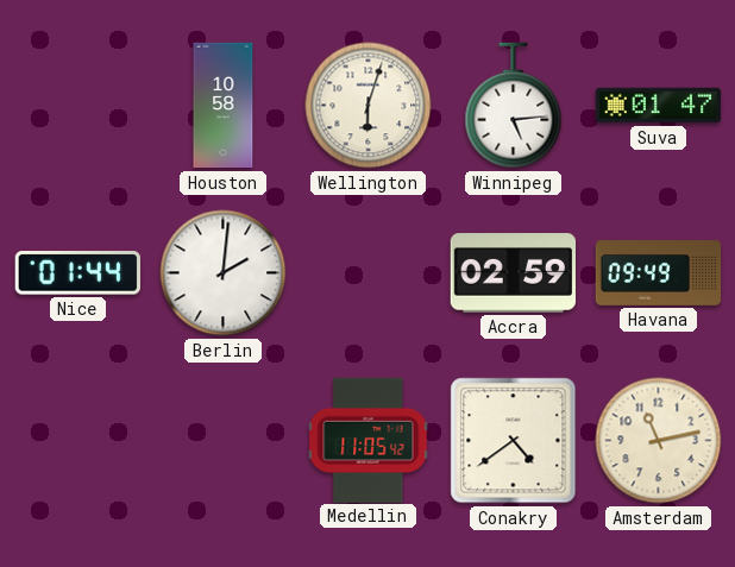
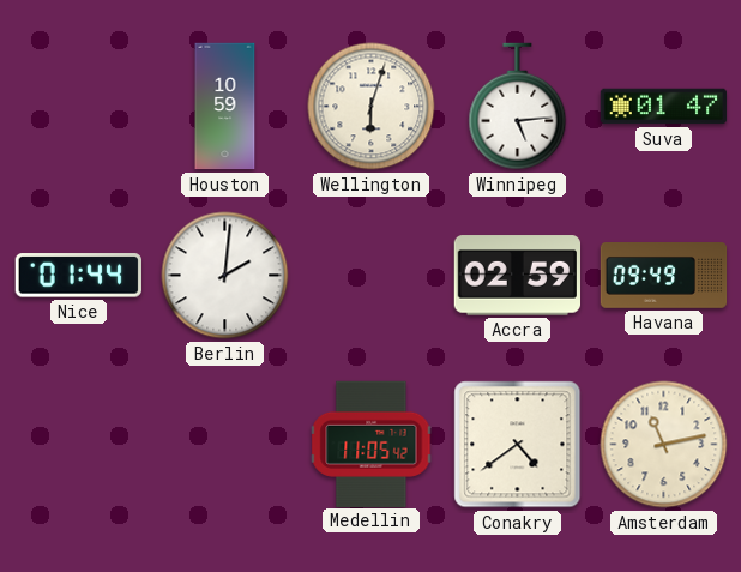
Houston: 10:58 -> 10:59
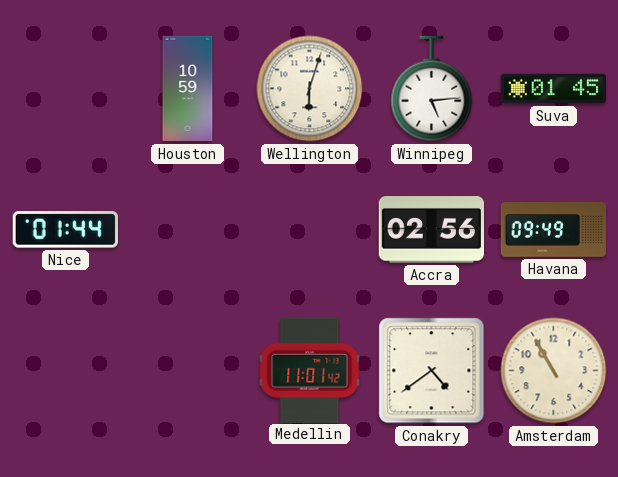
Suva: 01:47 -> 01:45
Berlin: 2:01 -> none
Accra: 02:59 -> 02:56
Medellin: 11:05 -> 11:01
Amsterdam: 11:13 -> 10:55
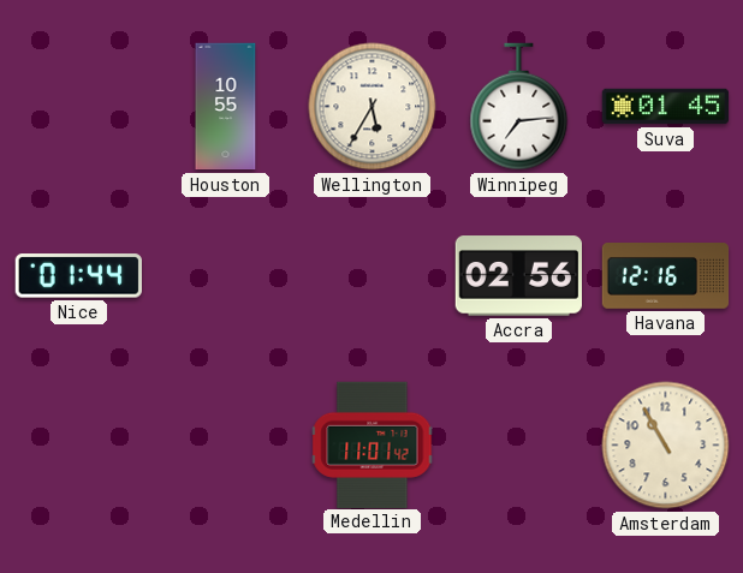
Houston: 10:59 -> 10:55
Wellington: 6:03 -> 5:35
Winnipeg: 5:14 -> 7:14
Havana: 09:49 -> 12:16
Conakry: 4:39 -> none
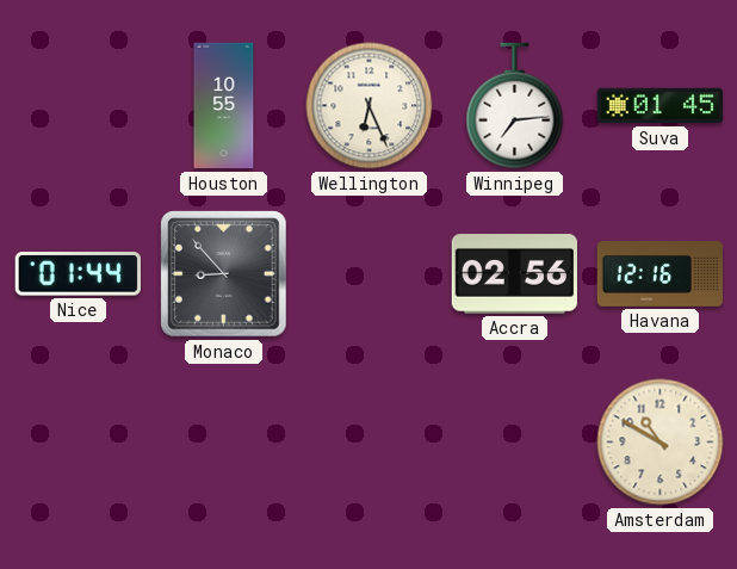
Wellington: 5:35 -> 6:26
Monaco: none -> 8:53
Medellin: 11:01 -> none
Amsterdam: 10:55 -> 10:50
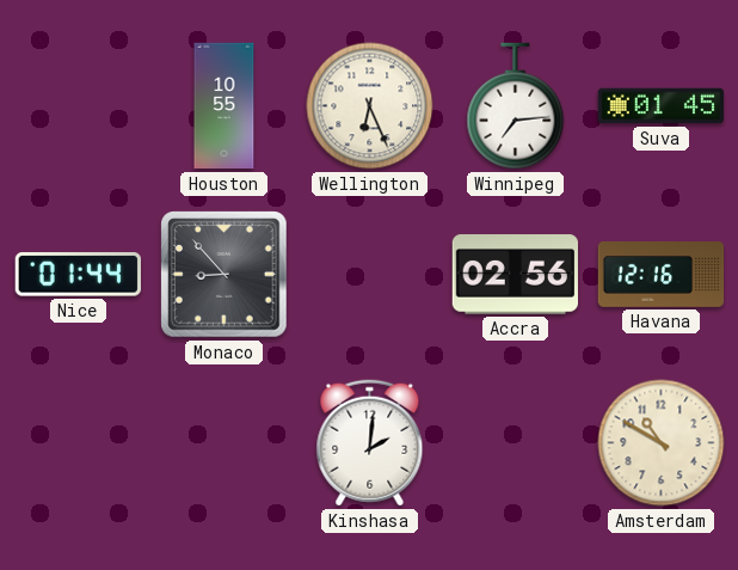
Kinshasa: none -> 2:01
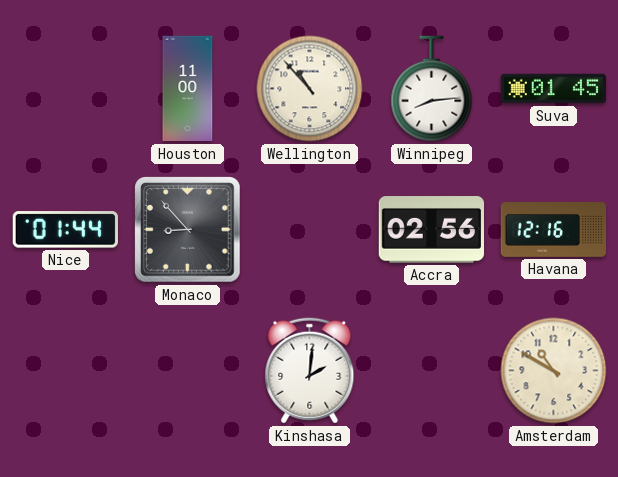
Houston: 10:55 -> 11:00
Wellington: 6:26 -> 10:53
Winnipeg: 7:14 -> 8:14
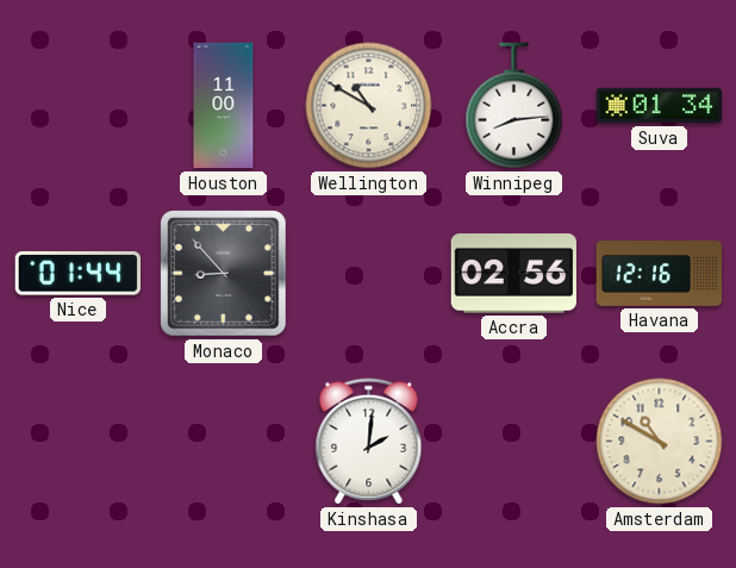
Wellington: 10:53 -> 10:50
Suva: 01:45 -> 01:34
